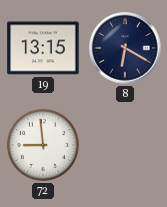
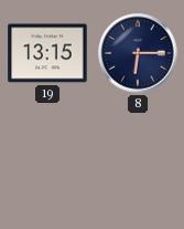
8: 6:20 -> 6:15
72: 8:59 -> none
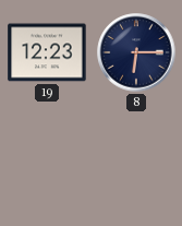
19: 13:15 -> 12:23
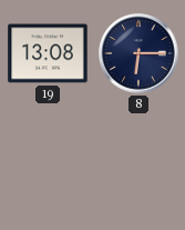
19: 12:23 -> 13:08
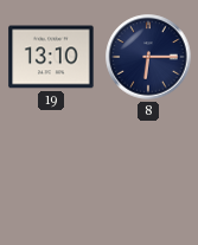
19: 13:08 -> 13:10
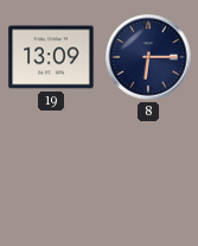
19: 13:10 -> 13:09
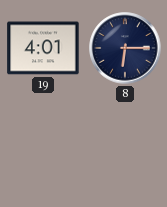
19: 13:09 -> 4:01
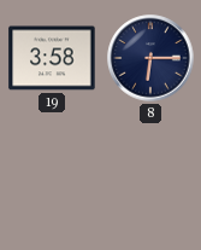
19: 4:01 -> 3:58
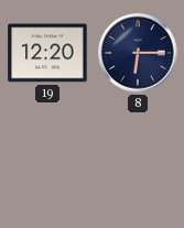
19: 3:58 -> 12:20
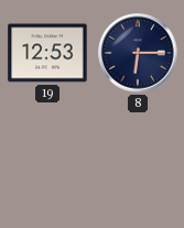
19: 12:20 -> 12:53
